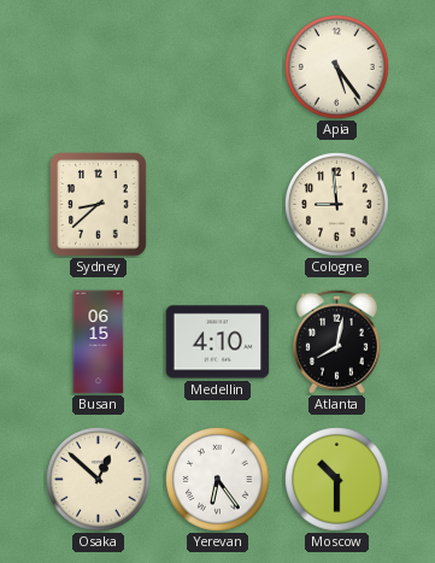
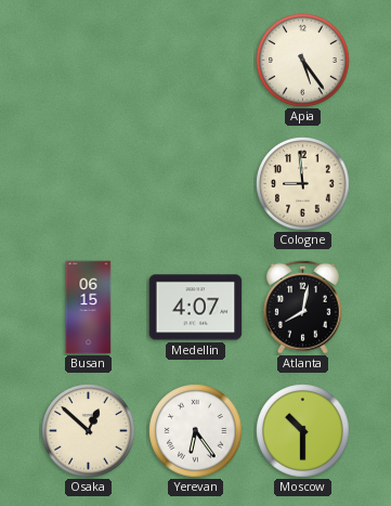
Sydney: 8:38 -> none
Medellin: 4:10 -> 4:07
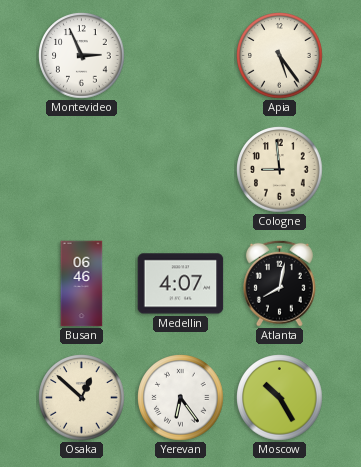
Montevideo: none -> 2:56
Busan: 06:15 -> 06:46
Moscow: 10:30 -> 10:25
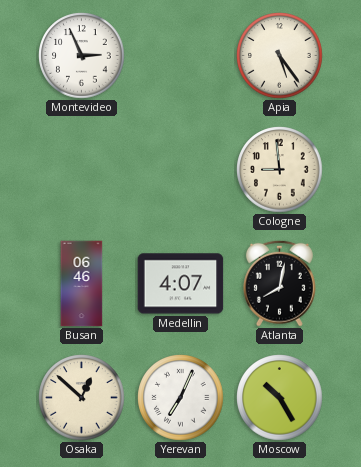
Yerevan: 6:24 -> 7:04
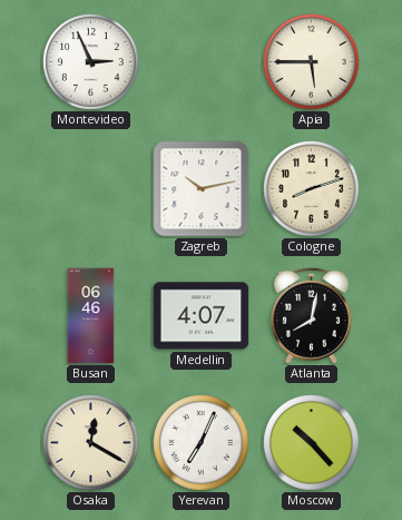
Apia: 5:24 -> 5:45
Zagreb: none -> 10:13
Cologne: 8:59 -> 8:12
Osaka: 12:52 -> 12:20
Moscow: 10:25 -> 10:23
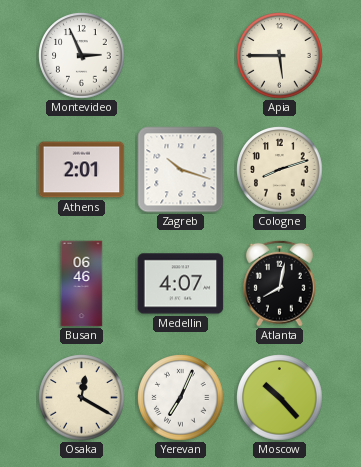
Athens: none -> 2:01
Zagreb: 10:13 -> 10:18
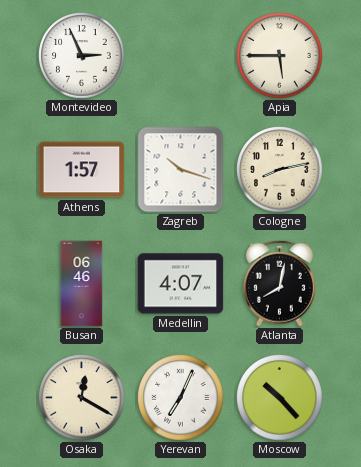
Athens: 2:01 -> 1:57
Cologne: 8:12 -> 8:13
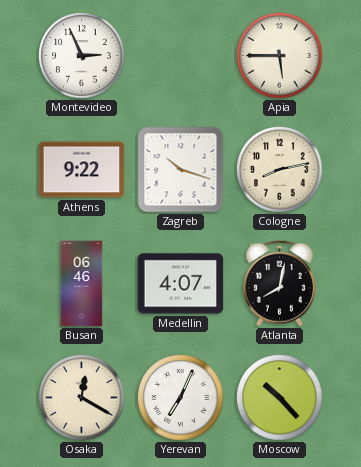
Athens: 1:57 -> 9:22
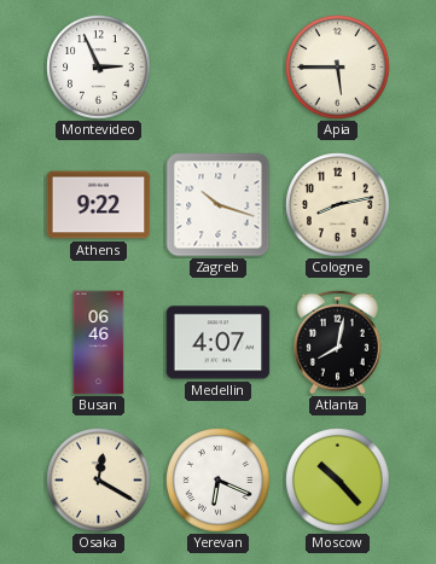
Yerevan: 7:04 -> 6:19
